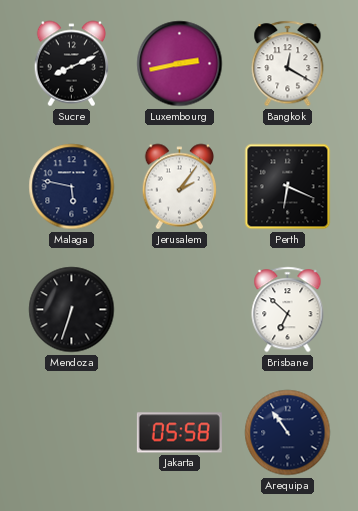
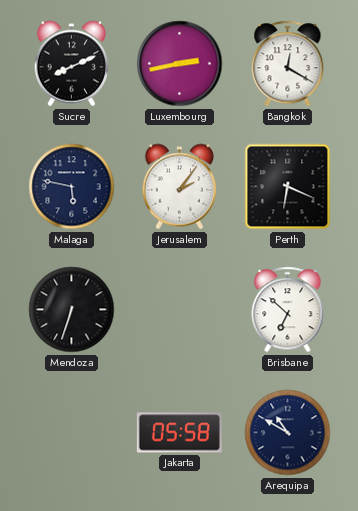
Arequipa: 10:54 -> 10:50
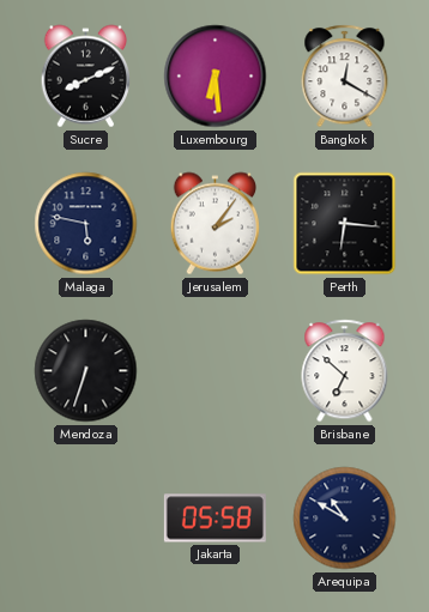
Luxembourg: 2:43 -> 6:29
Perth: 6:19 -> 6:16
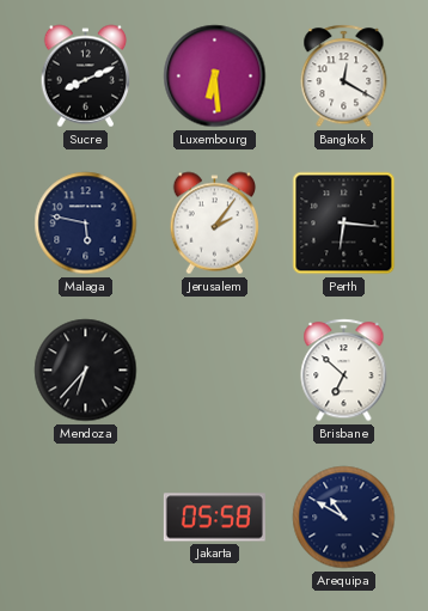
Mendoza: 6:33 -> 6:37
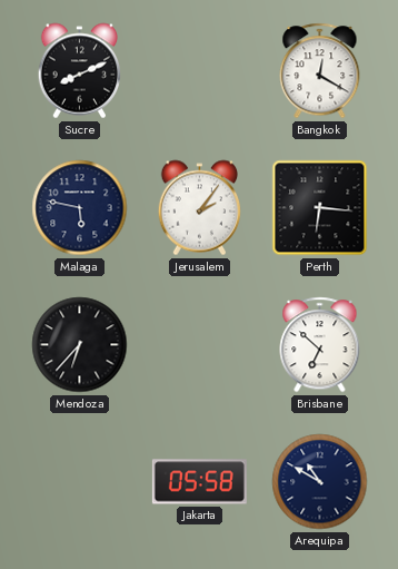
Luxembourg: 6:29 -> none
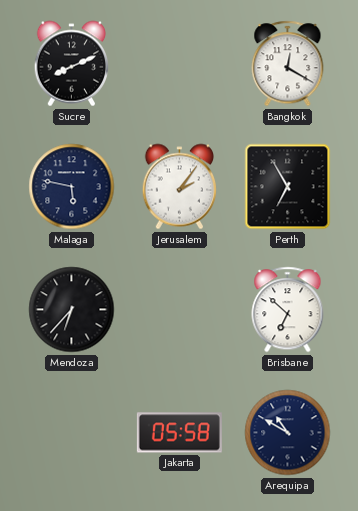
Perth: 6:16 -> 6:55
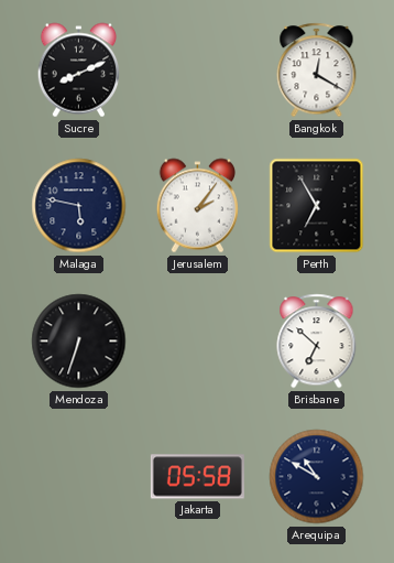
Mendoza: 6:37 -> 6:33
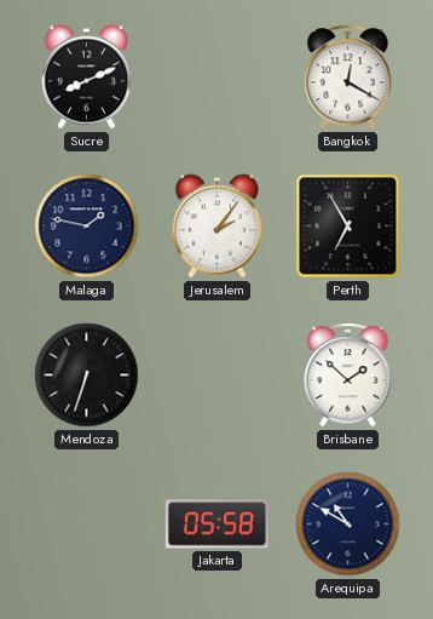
Malaga: 5:47 -> 1:47
Brisbane: 6:52 -> 1:52
